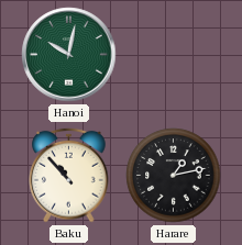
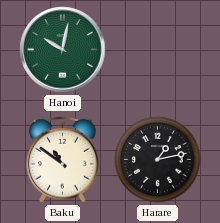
Baku: 10:53 -> 10:51
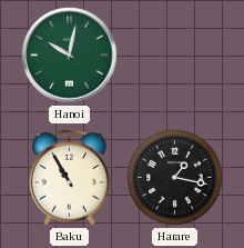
Baku: 10:51 -> 10:55
Harare: 1:13 -> 1:17
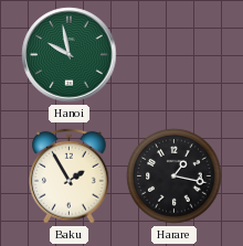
Hanoi: 10:02 -> 9:58
Baku: 10:55 -> 1:55
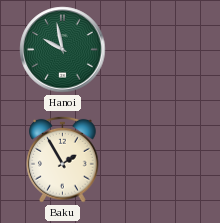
Harare: 1:17 -> none
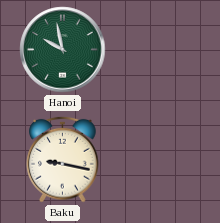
Baku: 1:55 -> 9:17
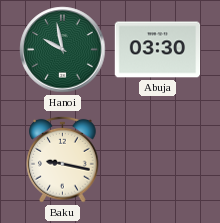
Abuja: none -> 03:30
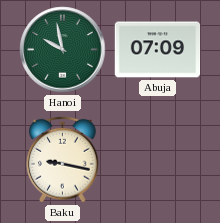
Abuja: 03:30 -> 07:09
